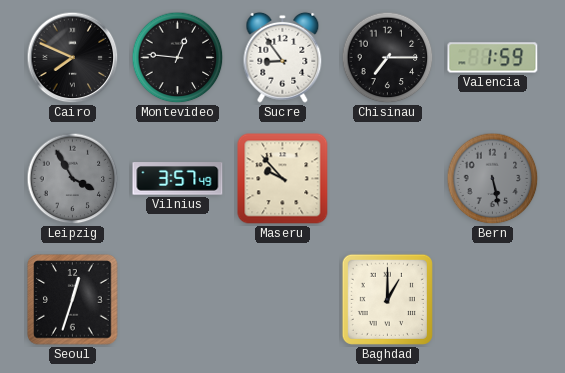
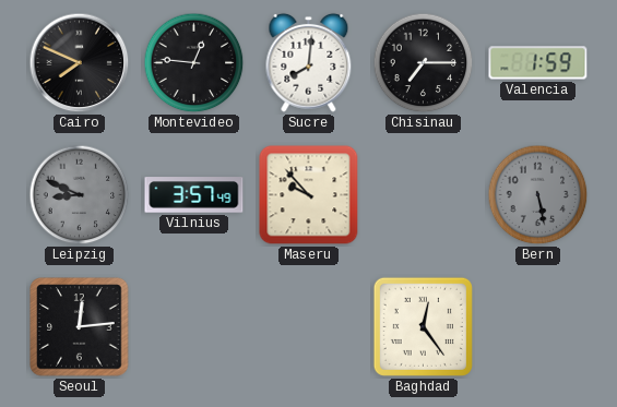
Sucre: 8:54 -> 8:01
Leipzig: 3:55 -> 8:49
Seoul: 12:33 -> 12:14
Baghdad: 1:00 -> 12:24
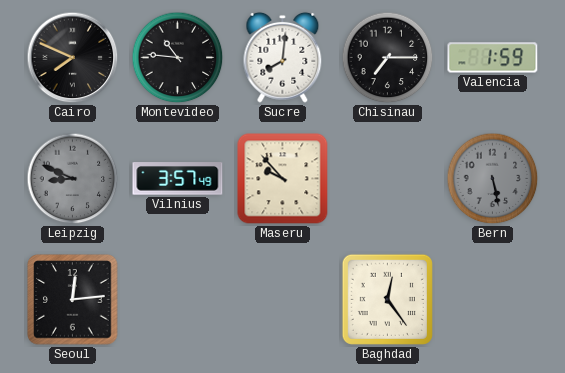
Montevideo: 12:46 -> 10:46
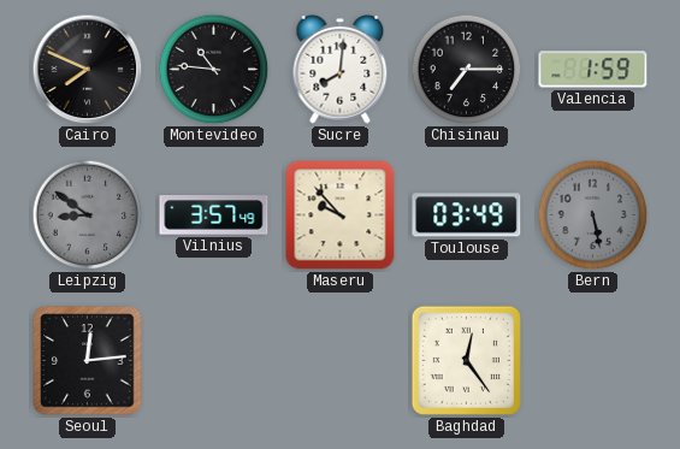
Leipzig: 8:49 -> 8:51
Toulouse: none -> 03:49
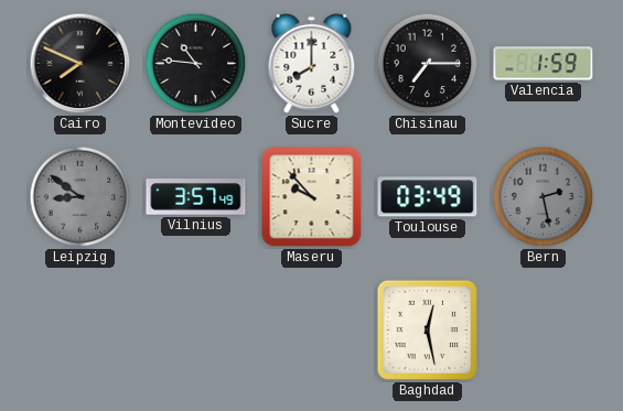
Sucre: 8:01 -> 8:00
Bern: 5:28 -> 2:28
Seoul: 12:14 -> none
Baghdad: 12:24 -> 12:28
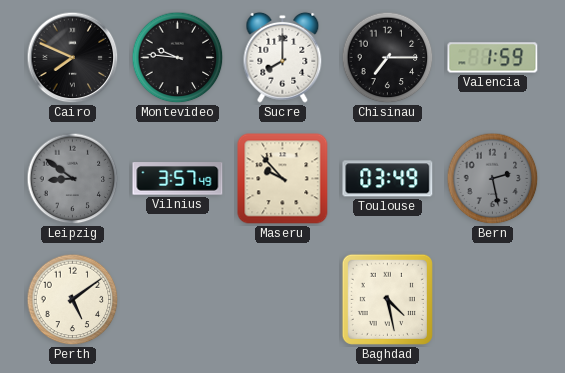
Montevideo: 10:46 -> 9:46
Perth: none -> 5:09
Baghdad: 12:28 -> 4:28
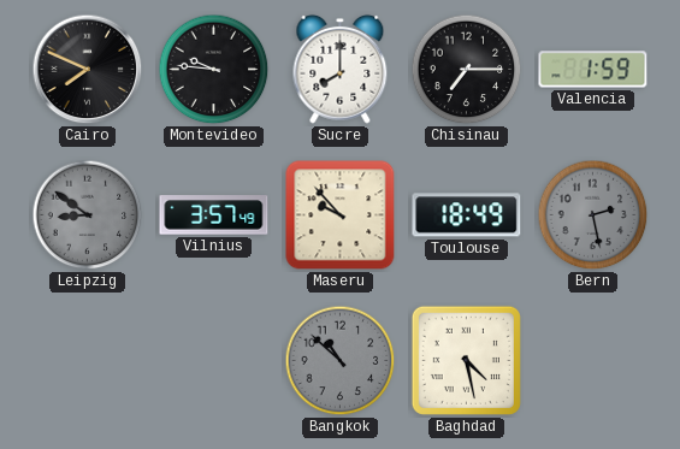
Toulouse: 03:49 -> 18:49
Perth: 5:09 -> none
Bangkok: none -> 10:52
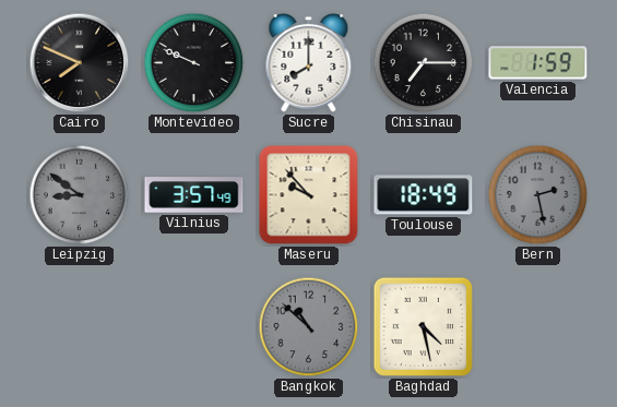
Montevideo: 9:46 -> 9:49
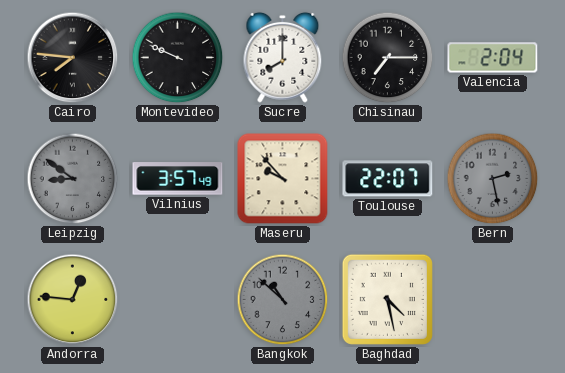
Cairo: 7:49 -> 7:46
Valencia: 1:59 -> 2:04
Toulouse: 18:49 -> 22:07
Andorra: none -> 12:46
